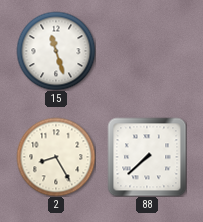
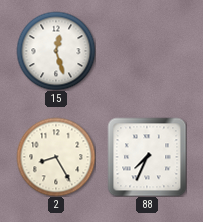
15: 11:27 -> 12:27
88: 7:38 -> 7:34
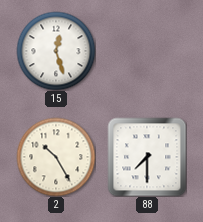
2: 8:25 -> 10:25
88: 7:34 -> 7:30
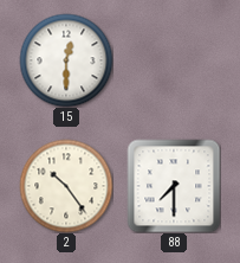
15: 12:27 -> 12:30
2: 10:25 -> 10:24
